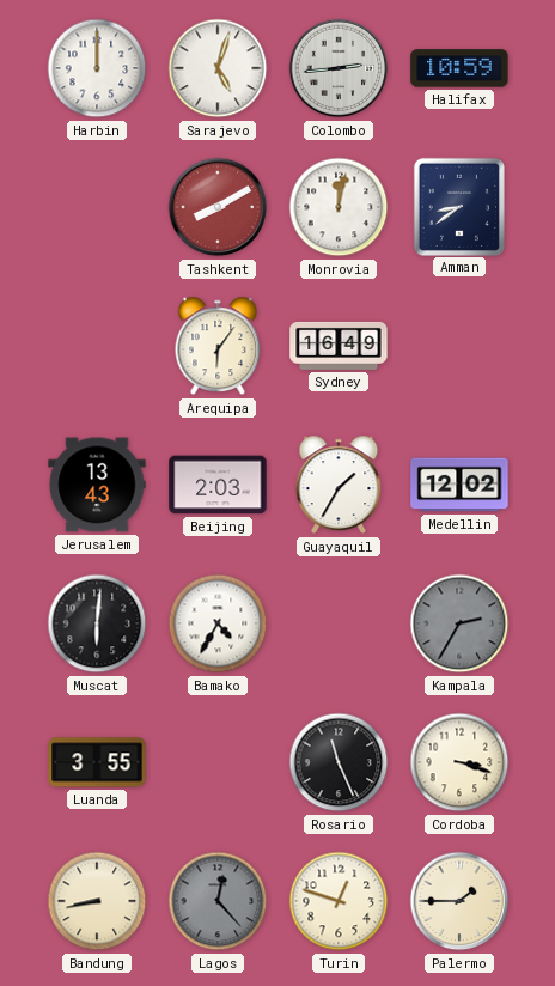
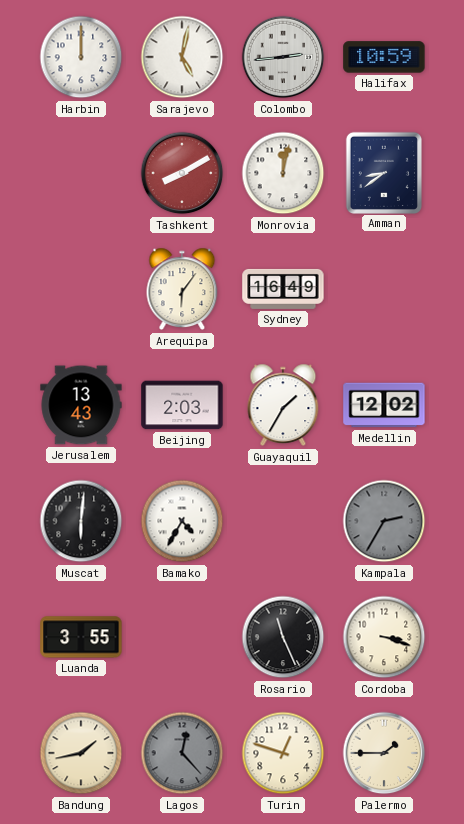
Sarajevo: 5:03 -> 5:02
Bandung: 8:43 -> 1:43
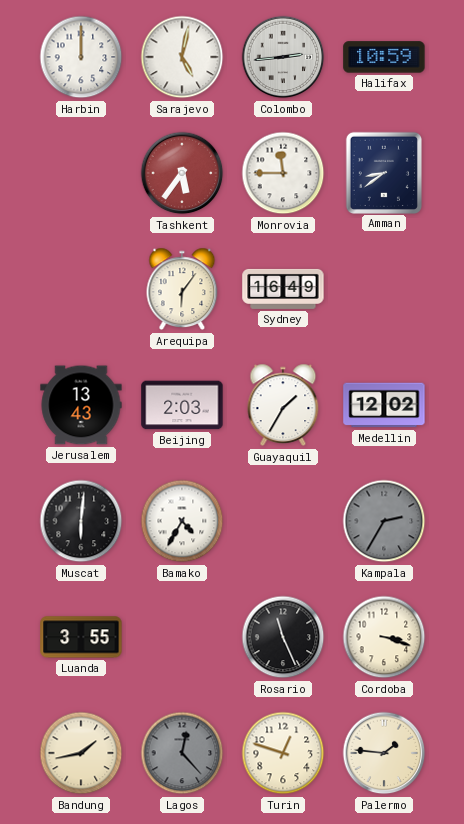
Tashkent: 8:10 -> 5:36
Monrovia: 12:02 -> 11:45
Palermo: 1:45 -> 1:46
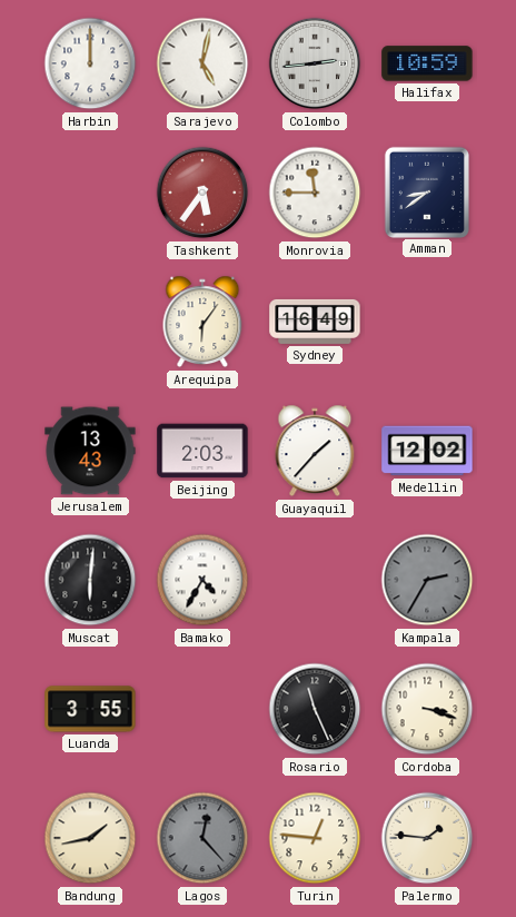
Guayaquil: 1:35 -> 1:37
Turin: 12:48 -> 12:46
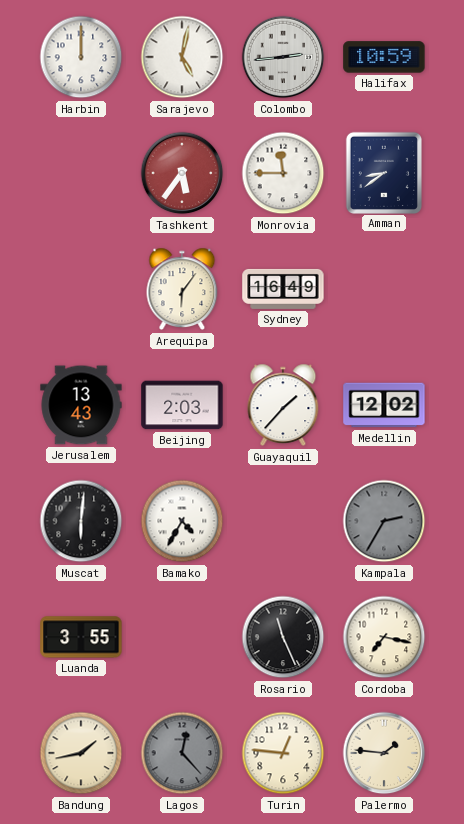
Cordoba: 3:18 -> 7:17
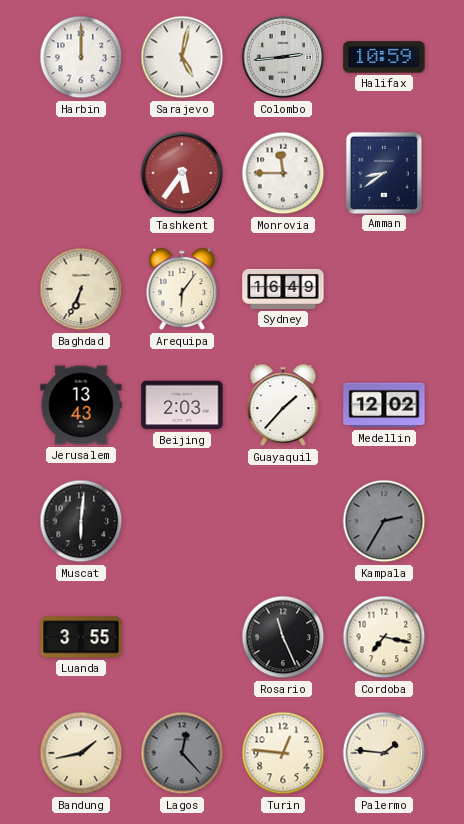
Baghdad: none -> 6:34
Bamako: 4:35 -> none
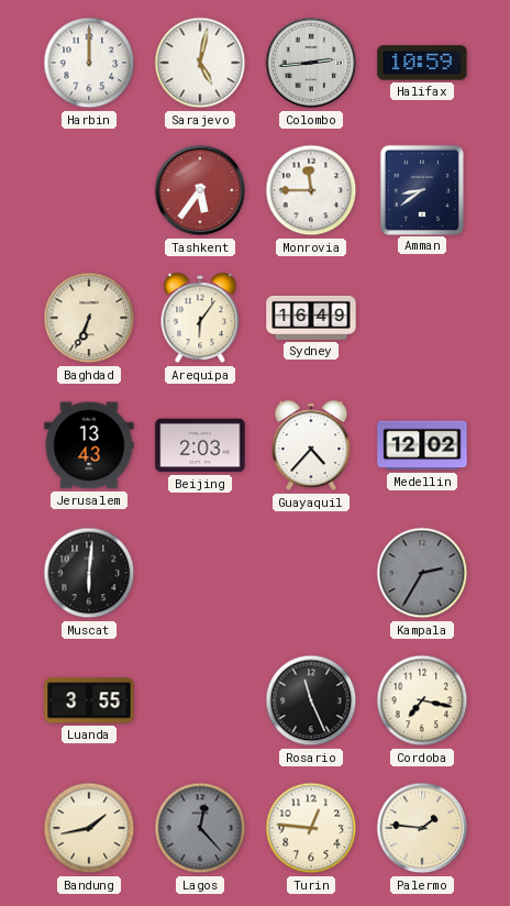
Guayaquil: 1:37 -> 4:37
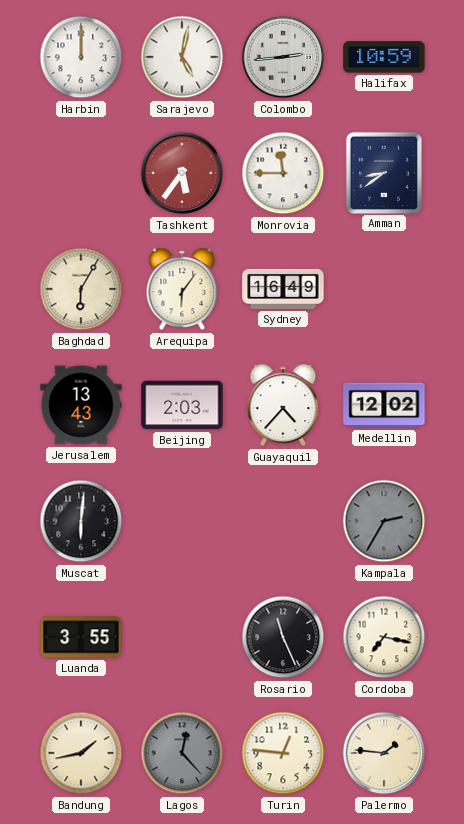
Baghdad: 6:34 -> 6:05
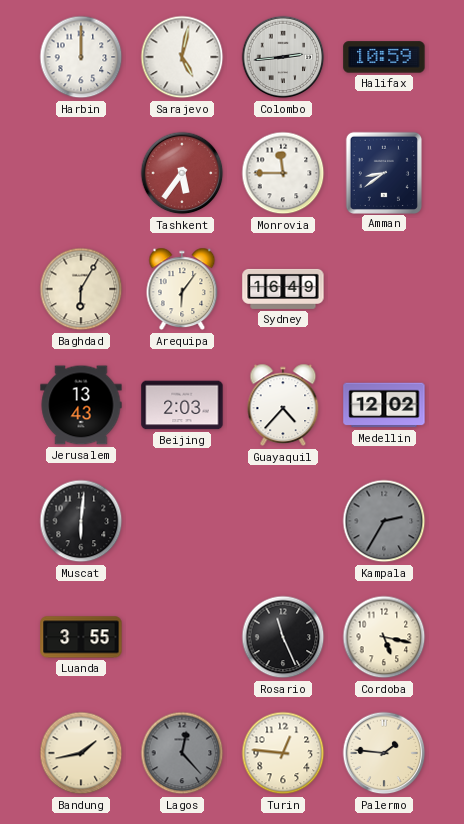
Cordoba: 7:17 -> 5:17
